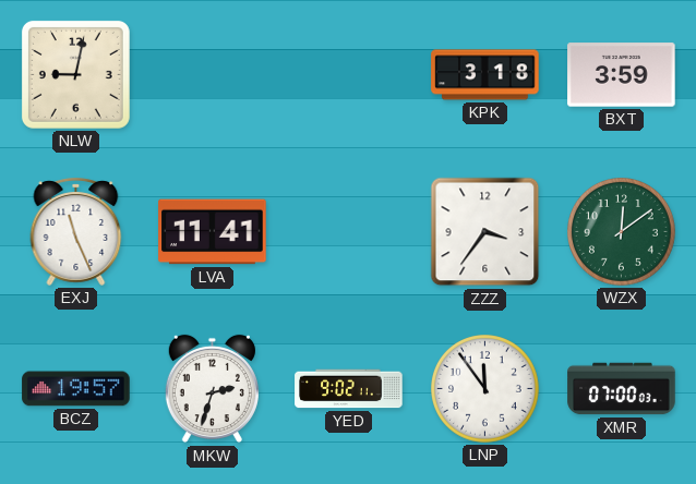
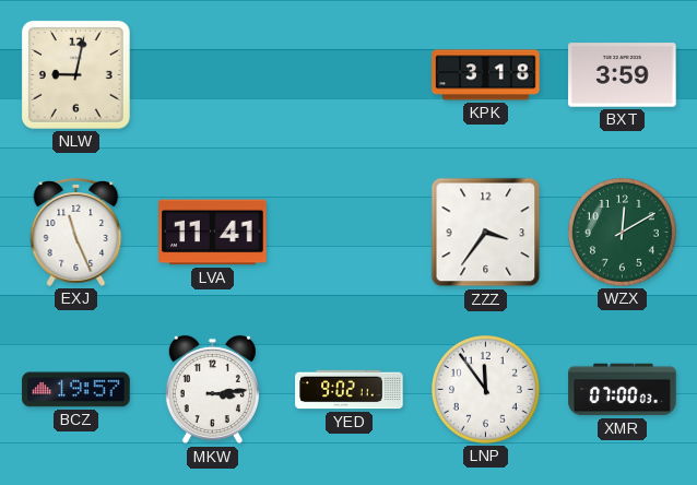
WZX: 12:09 -> 12:10
MKW: 2:33 -> 3:14
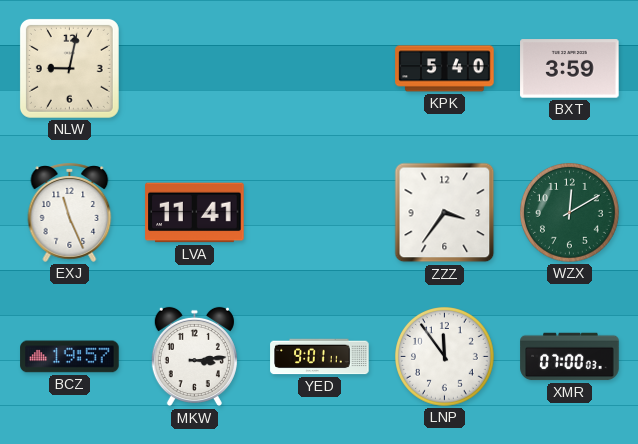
KPK: 3:18 -> 5:40
YED: 9:02 -> 9:01
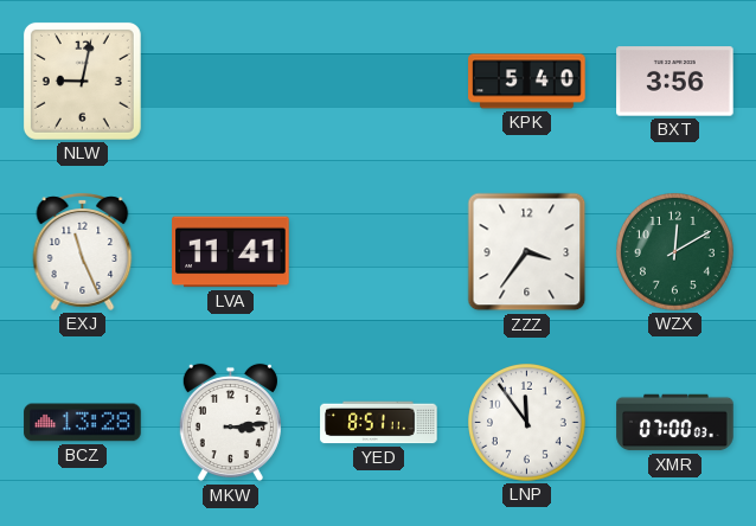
BXT: 3:59 -> 3:56
BCZ: 19:57 -> 13:28
YED: 9:01 -> 8:51
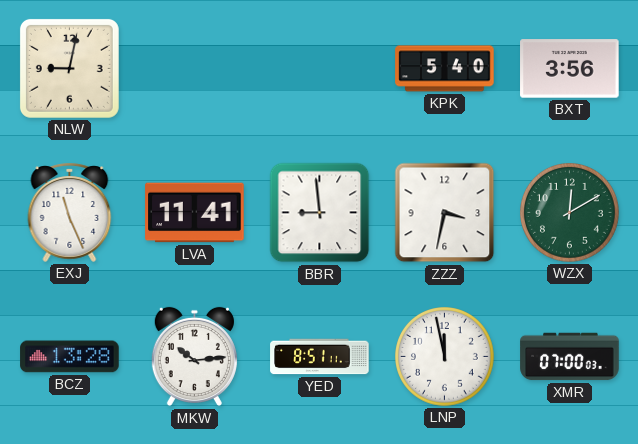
BBR: none -> 8:59
ZZZ: 3:36 -> 3:32
MKW: 3:14 -> 10:14
LNP: 11:54 -> 11:58
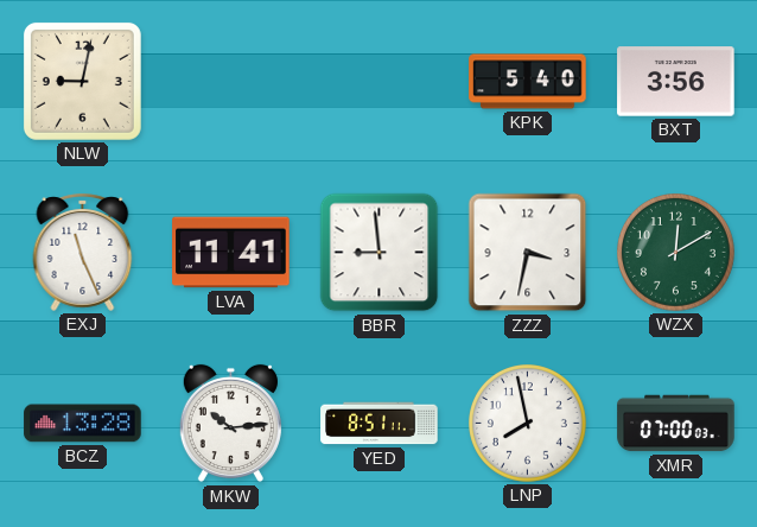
LNP: 11:58 -> 7:58
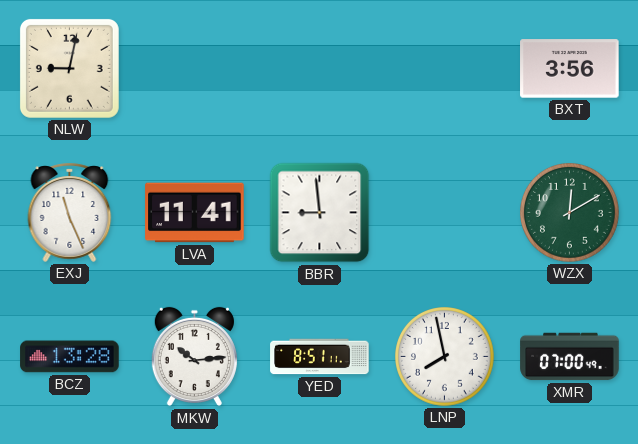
KPK: 5:40 -> none
ZZZ: 3:32 -> none
XMR: 07:00:03 -> 07:00:49
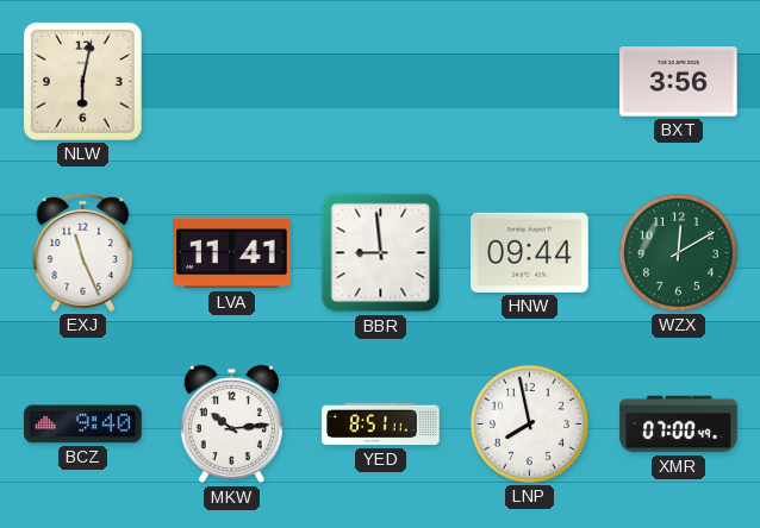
NLW: 9:02 -> 6:02
HNW: none -> 09:44
BCZ: 13:28 -> 9:40
